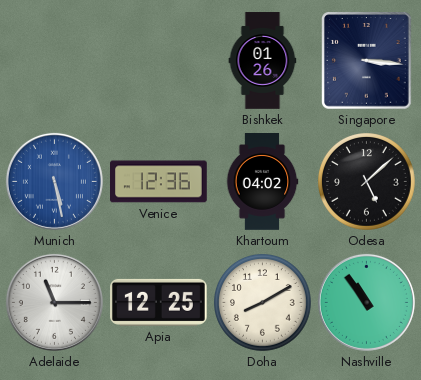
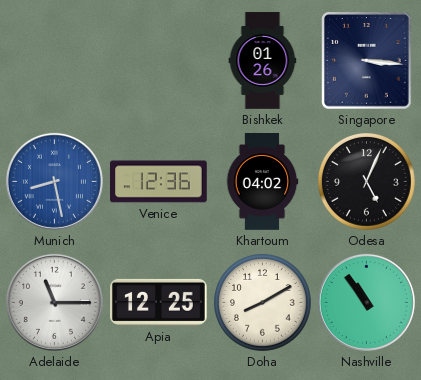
Munich: 5:28 -> 8:28
Odesa: 5:08 -> 5:04
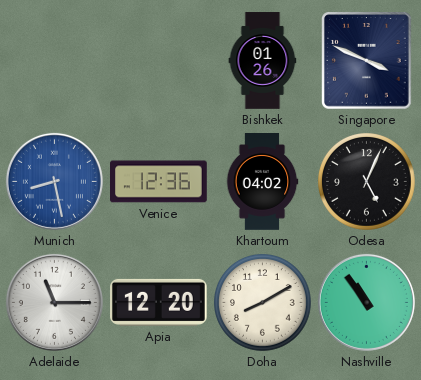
Singapore: 3:16 -> 3:49
Apia: 12:25 -> 12:20
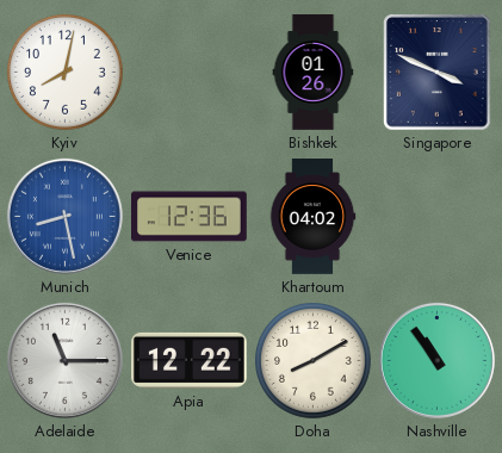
Kyiv: none -> 8:02
Odesa: 5:04 -> none
Apia: 12:20 -> 12:22
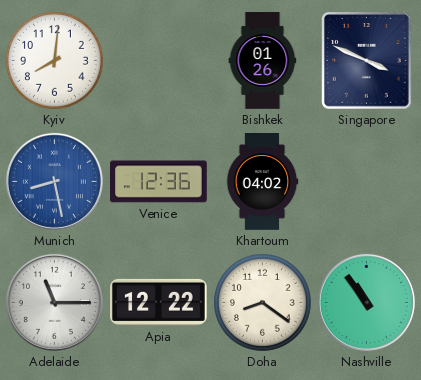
Kyiv: 8:02 -> 8:01
Doha: 8:10 -> 8:21
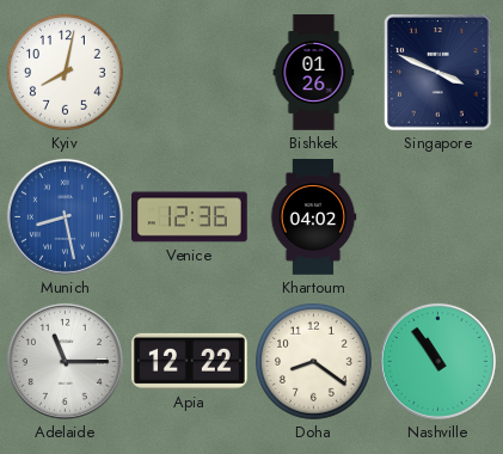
Kyiv: 8:01 -> 8:02
